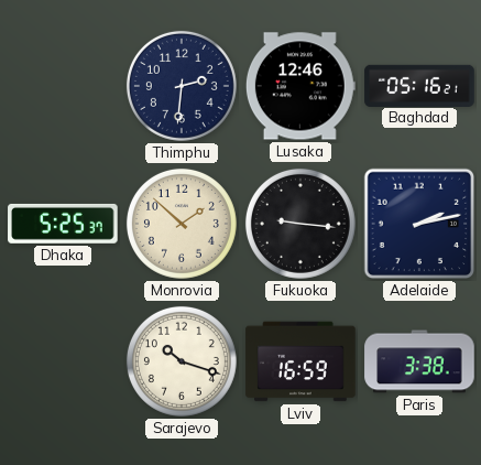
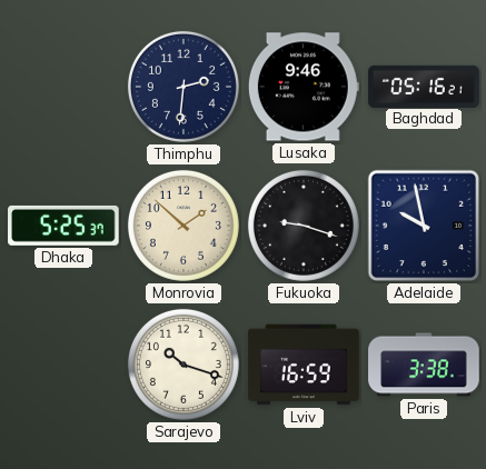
Lusaka: 12:46 -> 9:46
Fukuoka: 9:16 -> 9:18
Adelaide: 2:13 -> 9:58
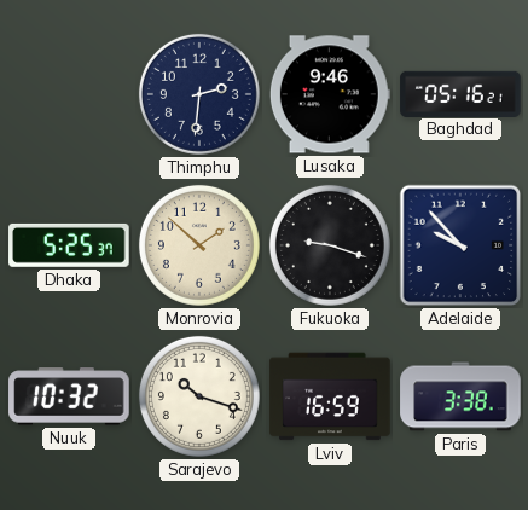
Adelaide: 9:58 -> 9:53
Nuuk: none -> 10:32
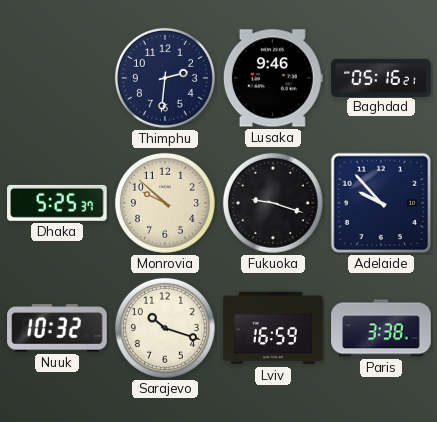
Monrovia: 1:52 -> 9:52
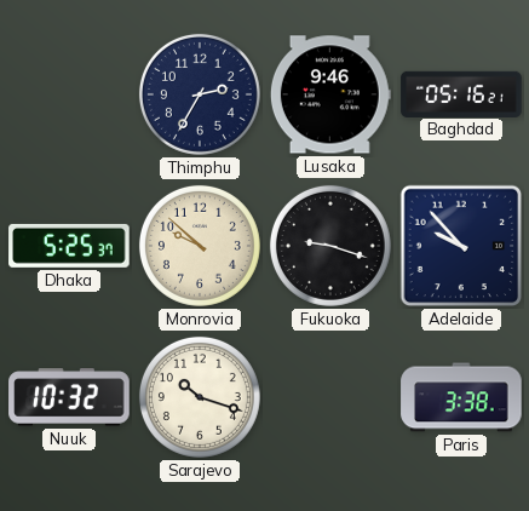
Thimphu: 2:31 -> 2:35
Lviv: 16:59 -> none
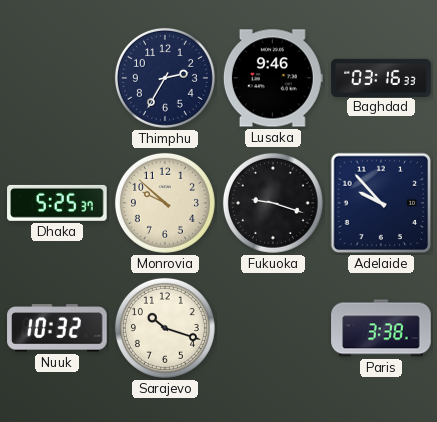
Baghdad: 05:16 -> 03:16
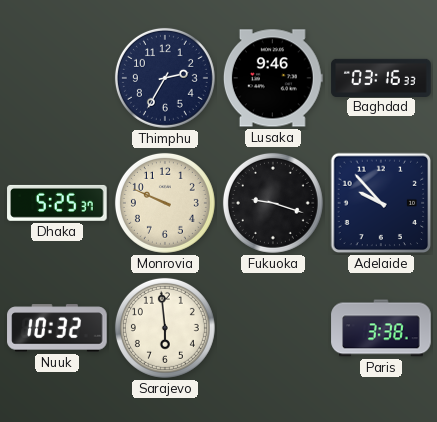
Monrovia: 9:52 -> 9:49
Sarajevo: 10:18 -> 5:59
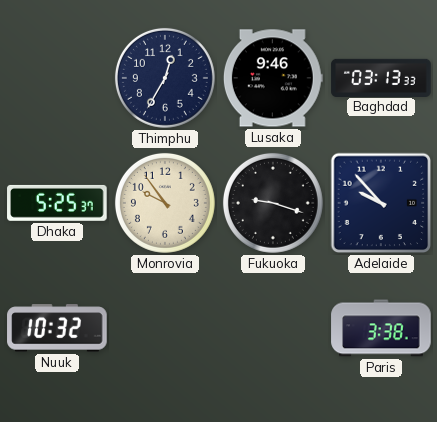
Thimphu: 2:35 -> 12:35
Baghdad: 03:16 -> 03:13
Monrovia: 9:49 -> 9:54
Sarajevo: 5:59 -> none
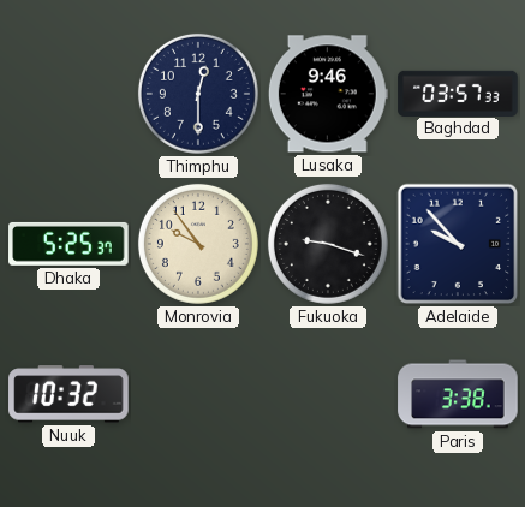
Thimphu: 12:35 -> 12:30
Baghdad: 03:13 -> 03:57
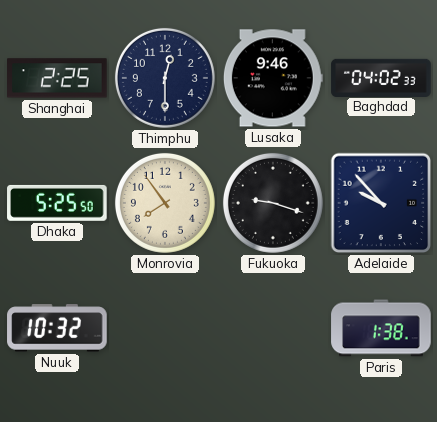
Shanghai: none -> 2:25
Baghdad: 03:57 -> 04:02
Dhaka: 5:25:37 -> 5:25:50
Monrovia: 9:54 -> 7:54
Paris: 3:38 -> 1:38
